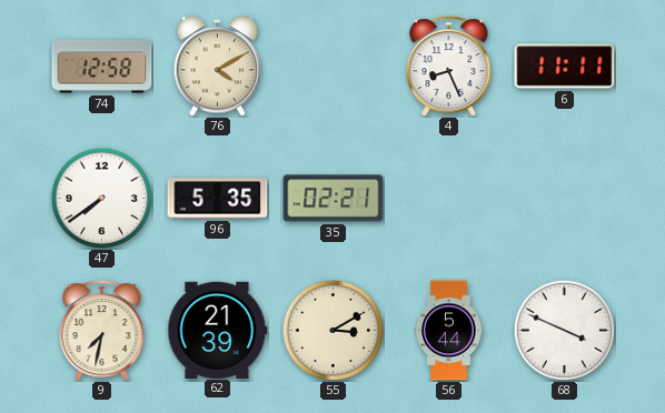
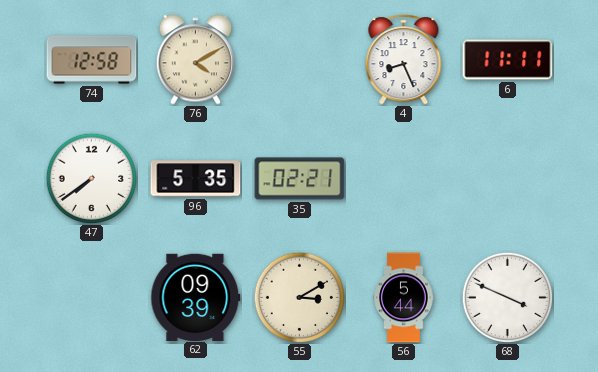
9: 7:32 -> none
62: 21:39 -> 09:39
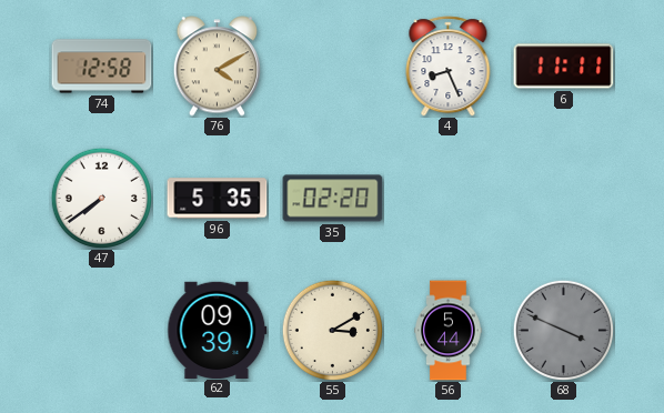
35: 02:21 -> 02:20
68 dial: white -> grey
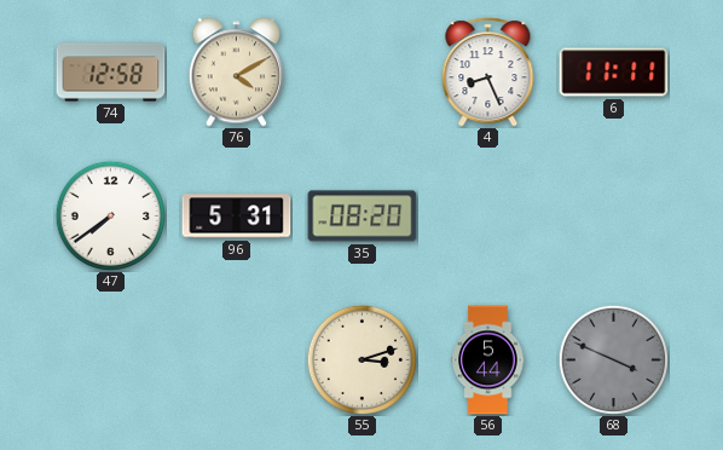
96: 5:35 -> 5:31
35: 02:20 -> 08:20
62: 09:39 -> none
55: 3:10 -> 3:12
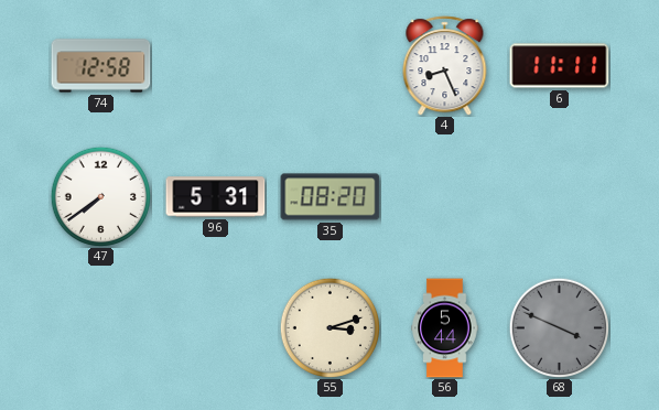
76: 4:10 -> none
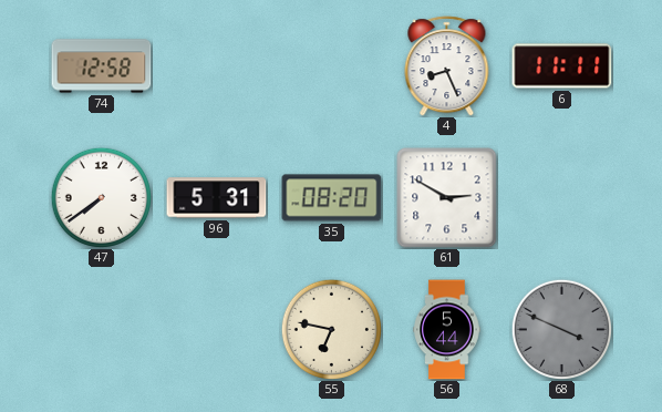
61: none -> 2:50
55: 3:12 -> 6:47
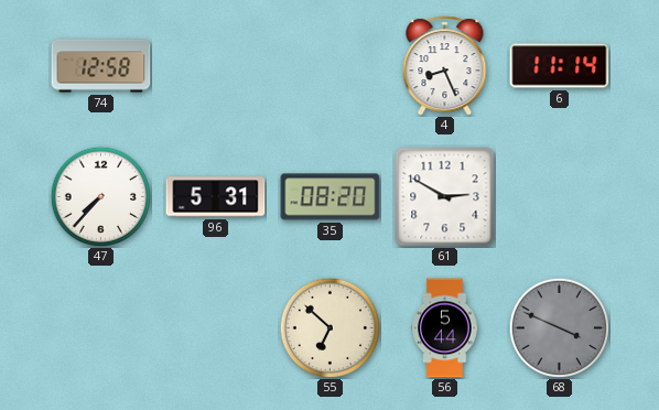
6: 11:11 -> 11:14
47: 7:39 -> 7:37
55: 6:47 -> 6:52
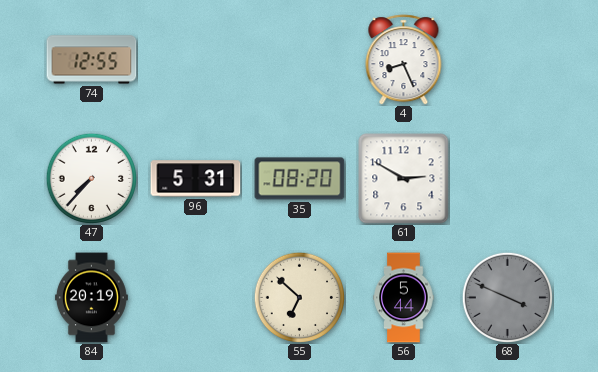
74: 12:58 -> 12:55
6: 11:14 -> none
84: none -> 20:19
